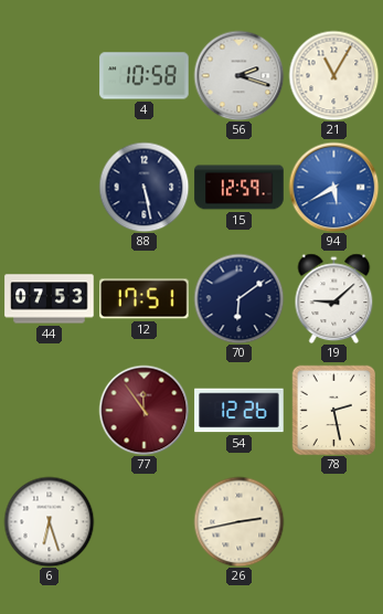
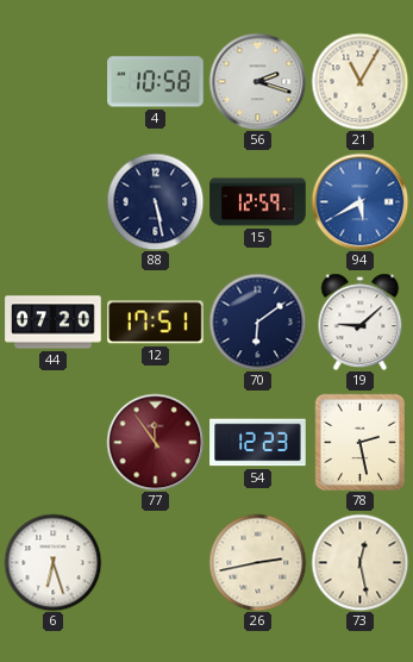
44: 07:53 -> 07:20
54: 12:26 -> 12:23
73: none -> 12:28
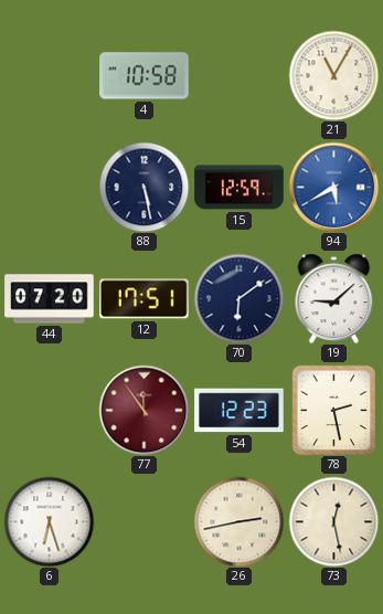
56: 2:18 -> none
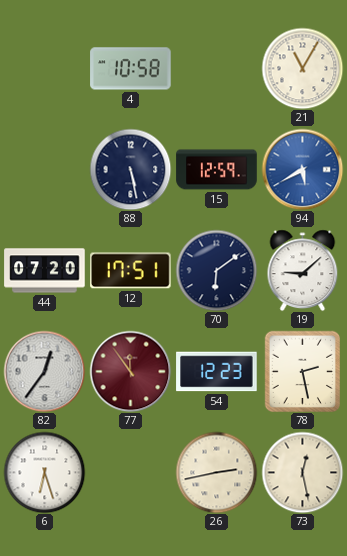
82: none -> 12:36
